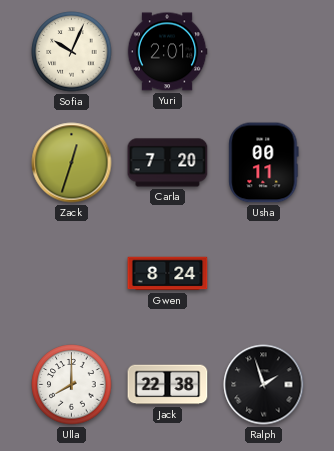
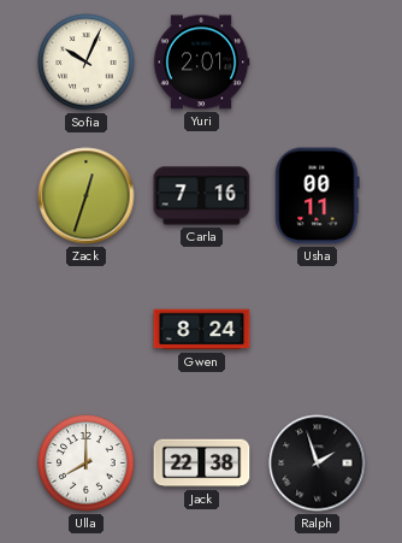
Carla: 7:20 -> 7:16
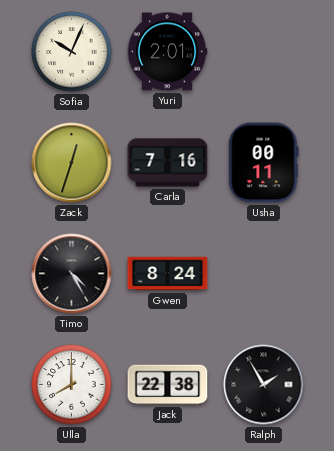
Timo: none -> 4:25
Ralph: 1:57 -> 1:55
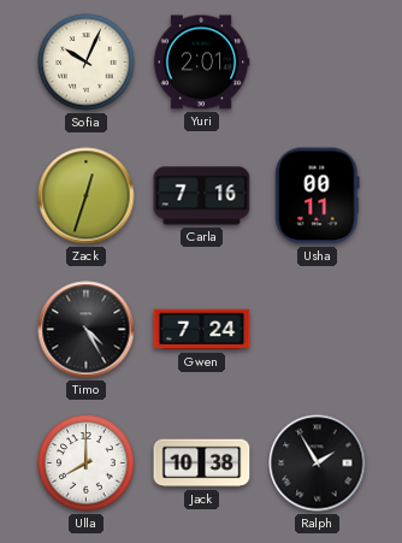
Gwen: 8:24 -> 7:24
Jack: 22:38 -> 10:38
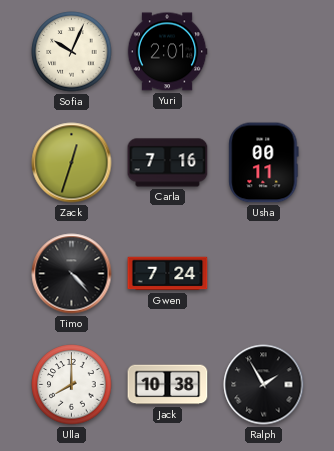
Timo: 4:25 -> 4:23
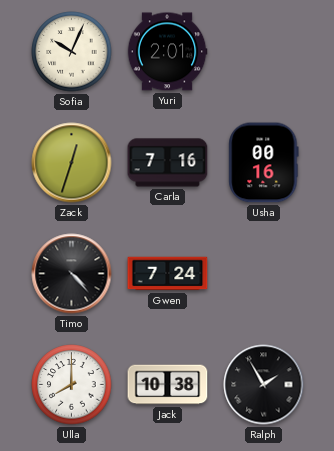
Usha: 00:11 -> 00:16
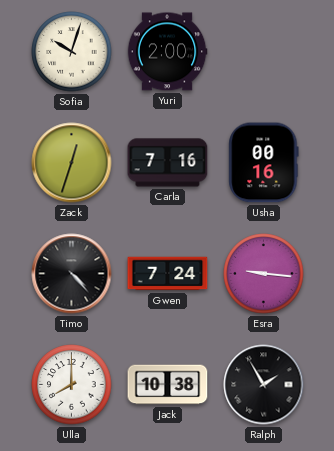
Sofia: 10:04 -> 10:03
Yuri: 2:01 -> 2:00
Esra: none -> 9:16
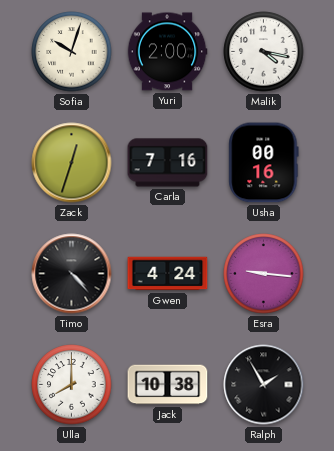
Malik: none -> 4:17
Gwen: 7:24 -> 4:24
